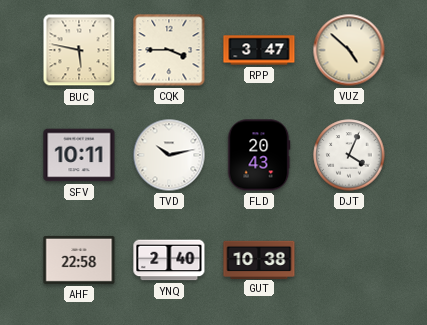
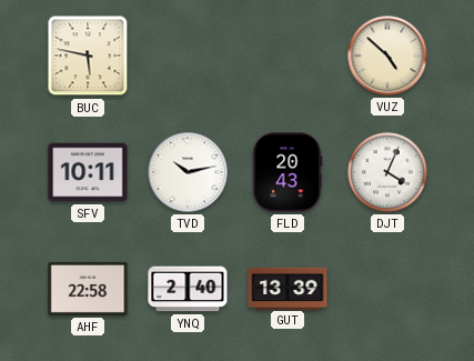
CQK: 3:45 -> none
RPP: 3:47 -> none
GUT: 10:38 -> 13:39
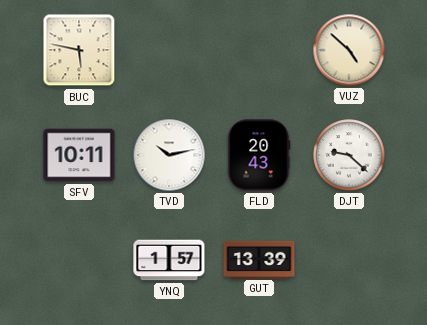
DJT: 4:04 -> 9:22
AHF: 22:58 -> none
YNQ: 2:40 -> 1:57
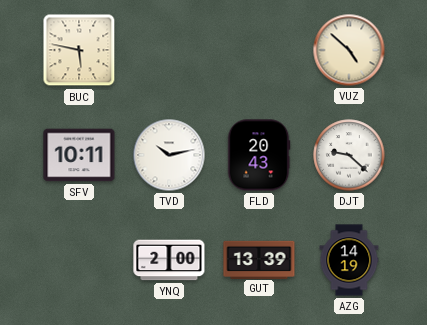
YNQ: 1:57 -> 2:00
AZG: none -> 14:19
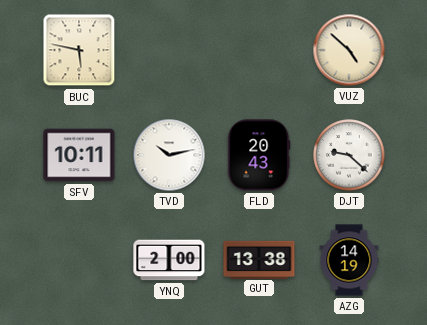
GUT: 13:39 -> 13:38
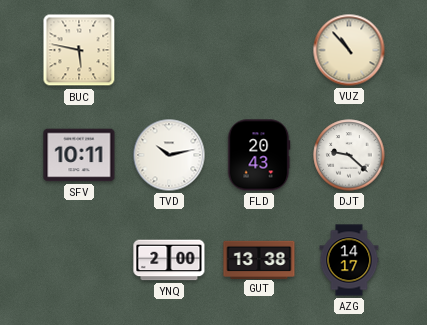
VUZ: 4:52 -> 10:53
AZG: 14:19 -> 14:17
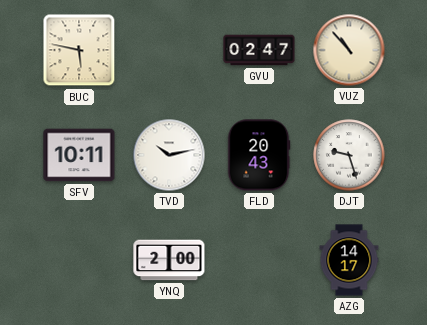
GVU: none -> 02:47
DJT: 9:22 -> 9:27
GUT: 13:38 -> none
